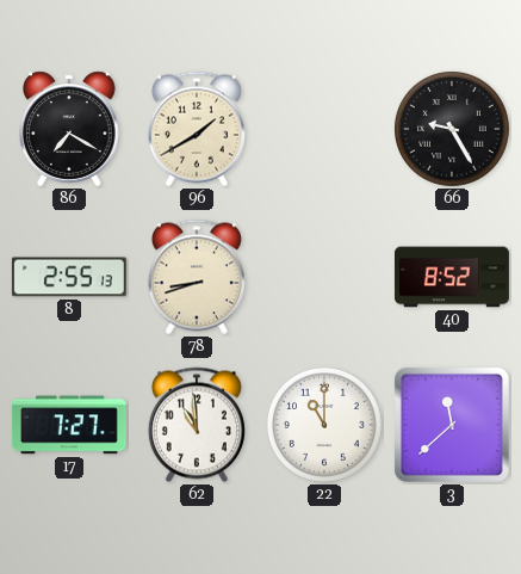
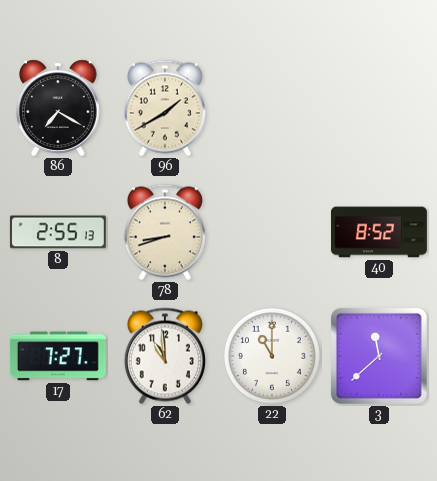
66: 9:25 -> none
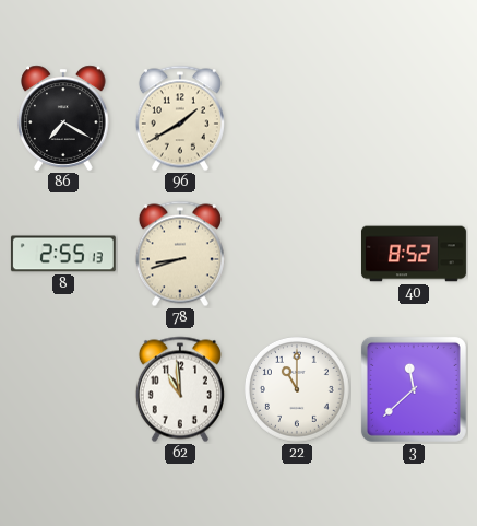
17: 7:27 -> none
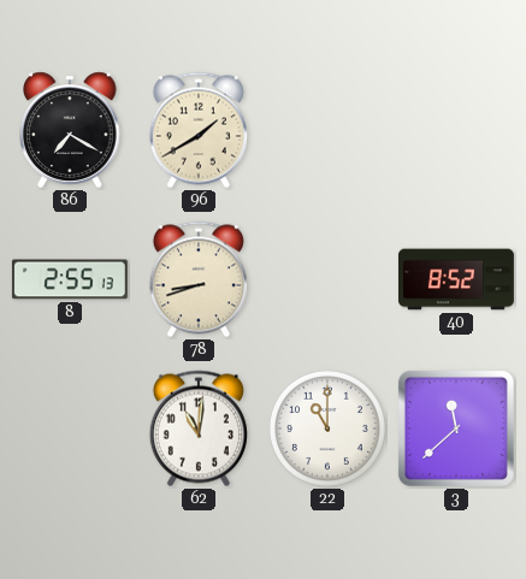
62: 10:59 -> 11:01
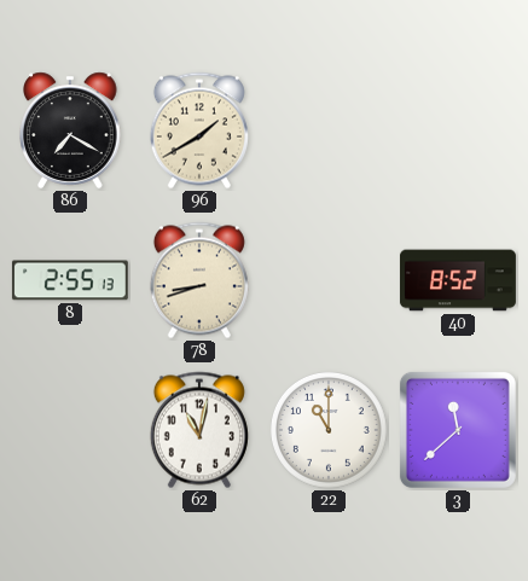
62: 11:01 -> 11:02
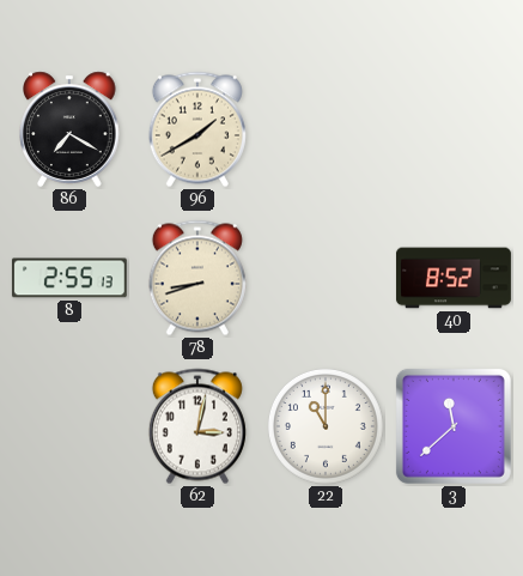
62: 11:02 -> 3:02
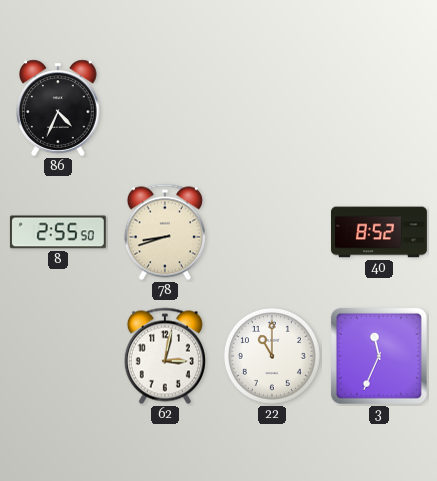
86: 7:20 -> 4:34
96: 1:40 -> none
8: 2:55:13 -> 2:55:50
3: 11:38 -> 11:34
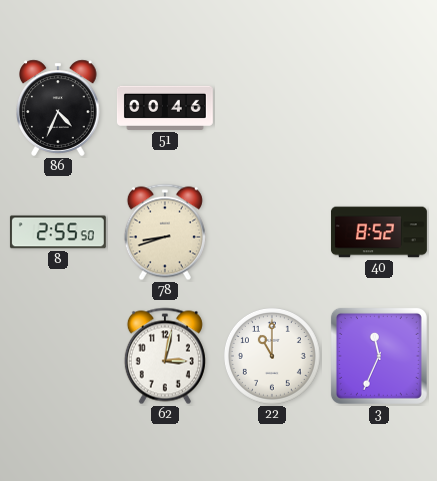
51: none -> 00:46
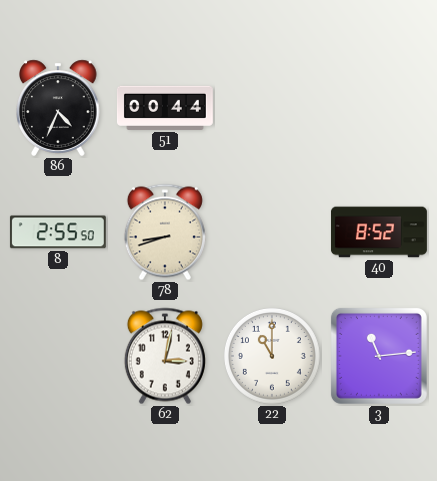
51: 00:46 -> 00:44
3: 11:34 -> 11:14
